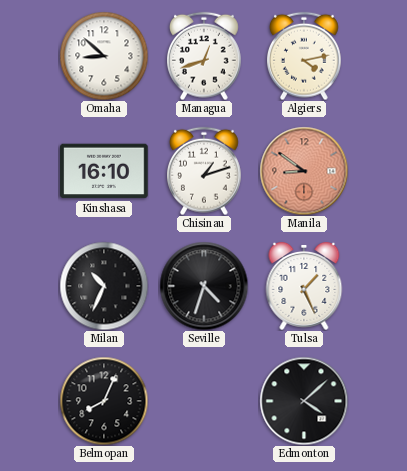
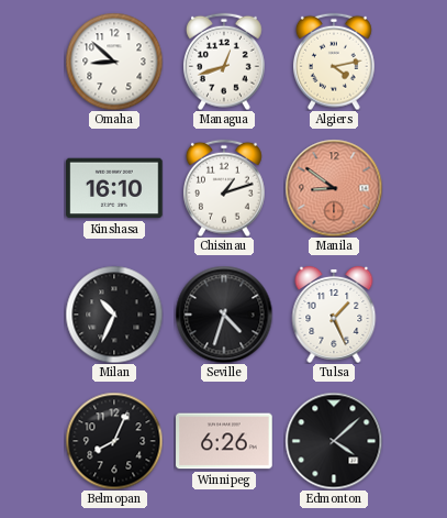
Winnipeg: none -> 6:26
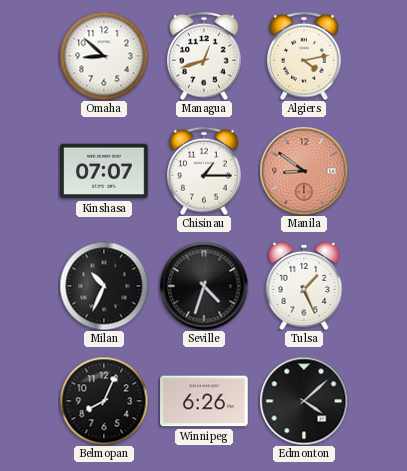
Kinshasa: 16:10 -> 07:07
Chisinau: 1:12 -> 1:15
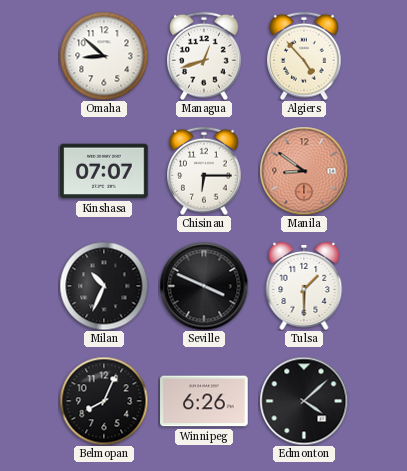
Algiers: 4:13 -> 4:53
Chisinau: 1:15 -> 6:15
Seville: 4:33 -> 3:49
Tulsa: 1:26 -> 1:30
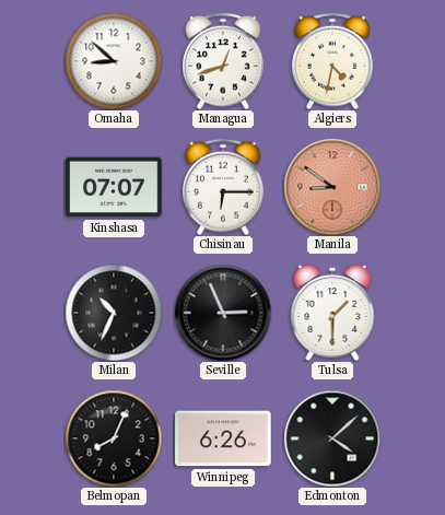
Algiers: 4:53 -> 4:32
Seville: 3:49 -> 2:56
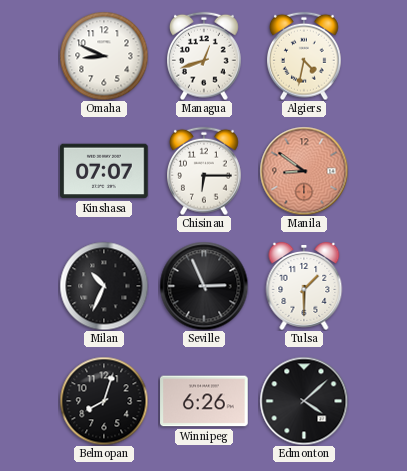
Omaha: 8:52 -> 8:49
Belmopan: 8:04 -> 8:03
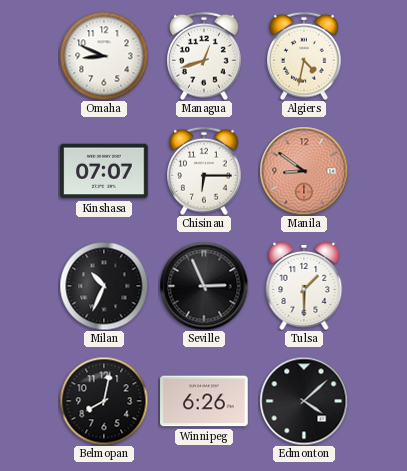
Belmopan: 8:03 -> 8:02
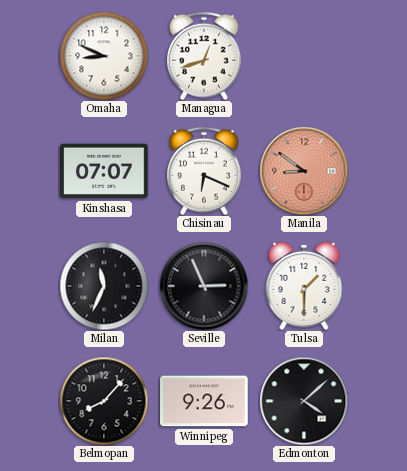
Algiers: 4:32 -> none
Chisinau: 6:15 -> 6:19
Milan: 10:34 -> 11:34
Belmopan: 8:02 -> 8:07
Winnipeg: 6:26 -> 9:26
